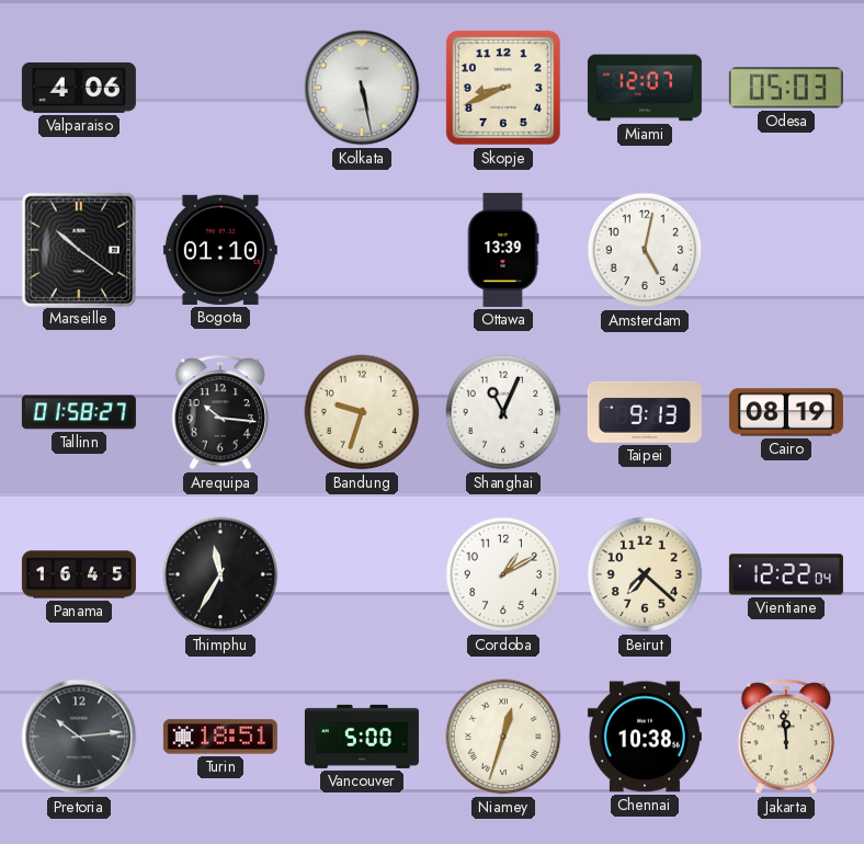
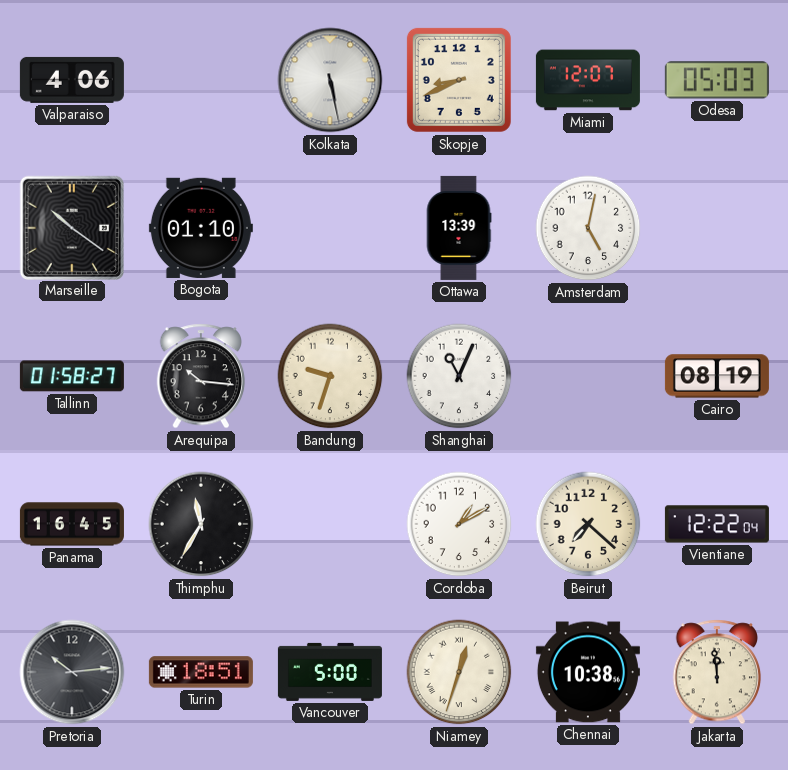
Taipei: 9:13 -> none
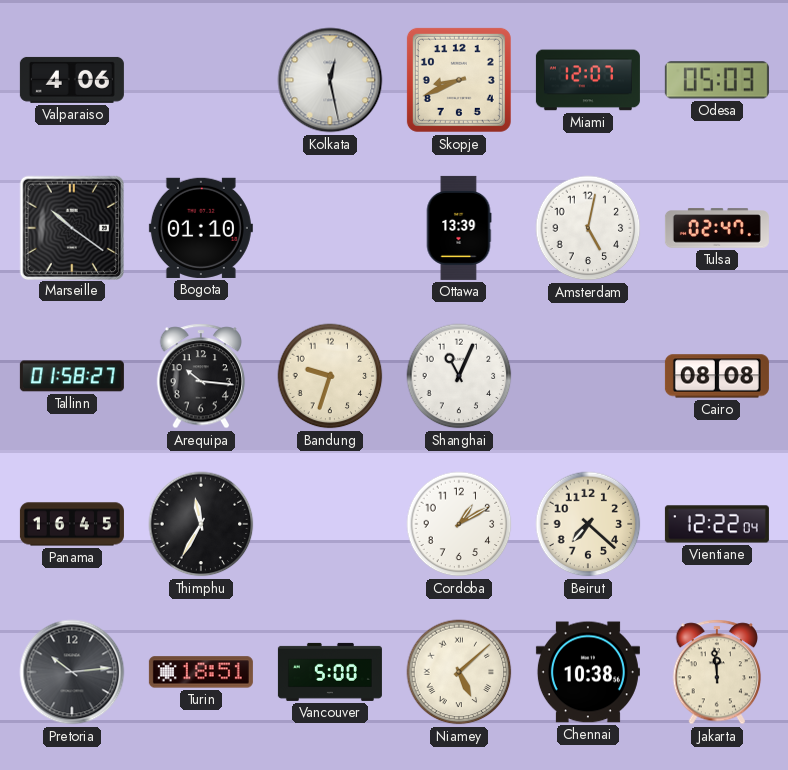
Kolkata: 5:28 -> 12:28
Tulsa: none -> 02:47
Cairo: 08:19 -> 08:08
Niamey: 12:33 -> 5:08
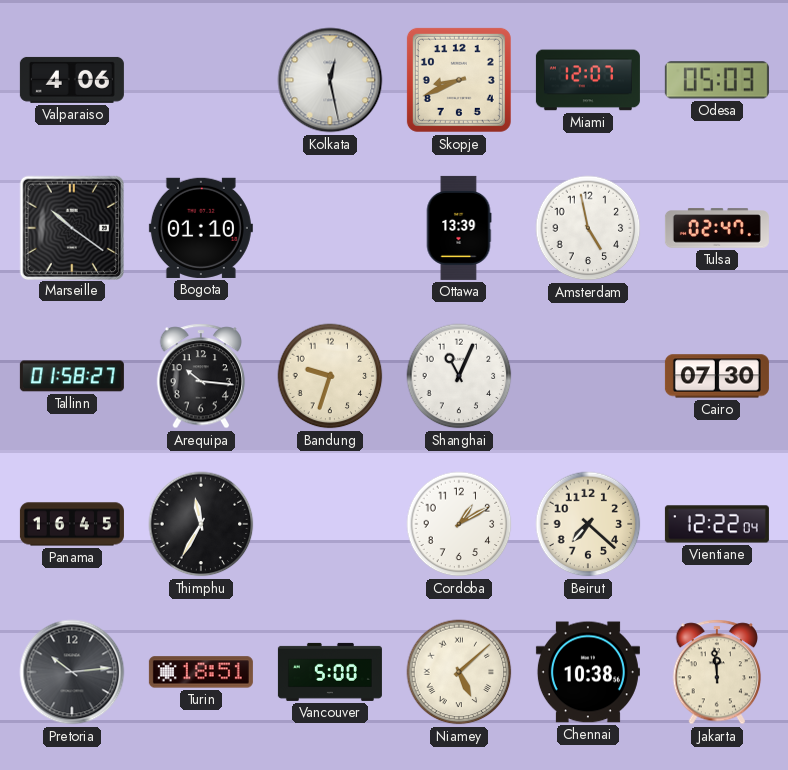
Amsterdam: 5:02 -> 4:58
Cairo: 08:08 -> 07:30
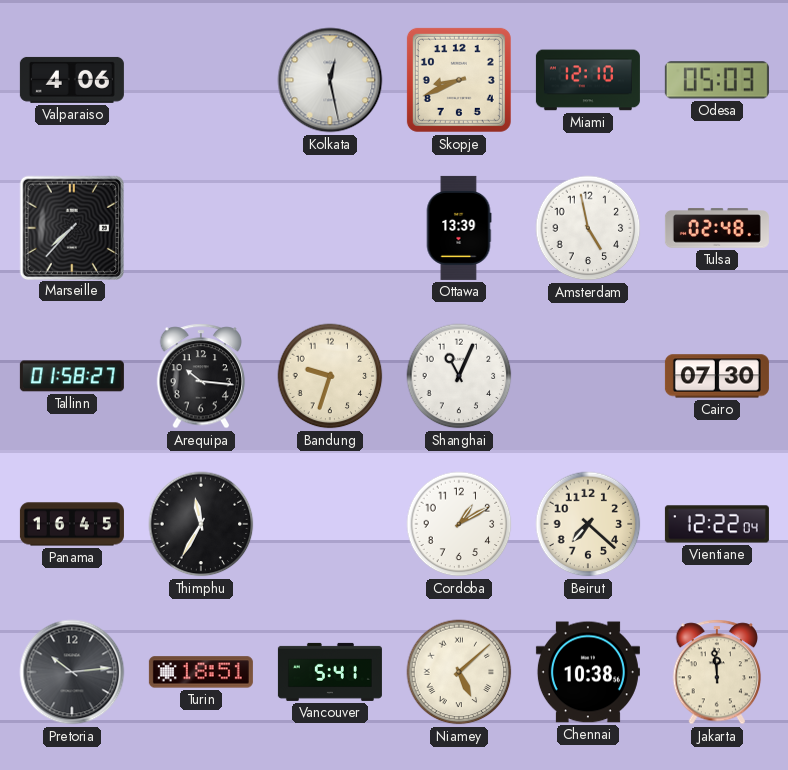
Miami: 12:07 -> 12:10
Marseille: 10:21 -> 7:37
Bogota: 01:10 -> none
Tulsa: 02:47 -> 02:48
Vancouver: 5:00 -> 5:41
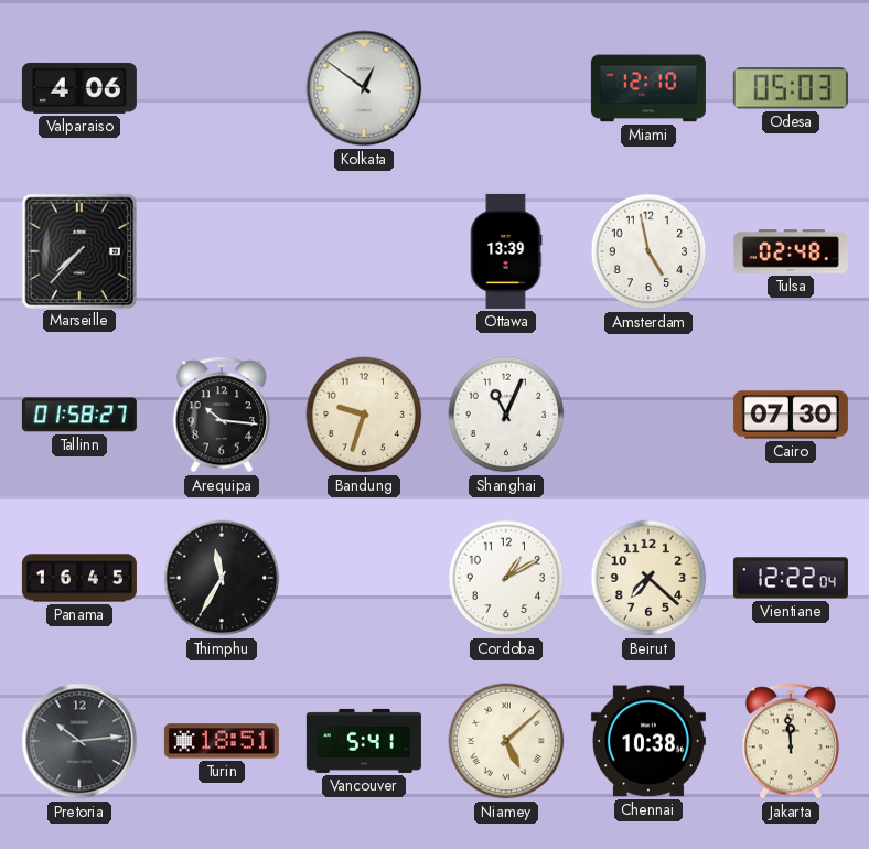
Kolkata: 12:28 -> 12:51
Skopje: 8:41 -> none
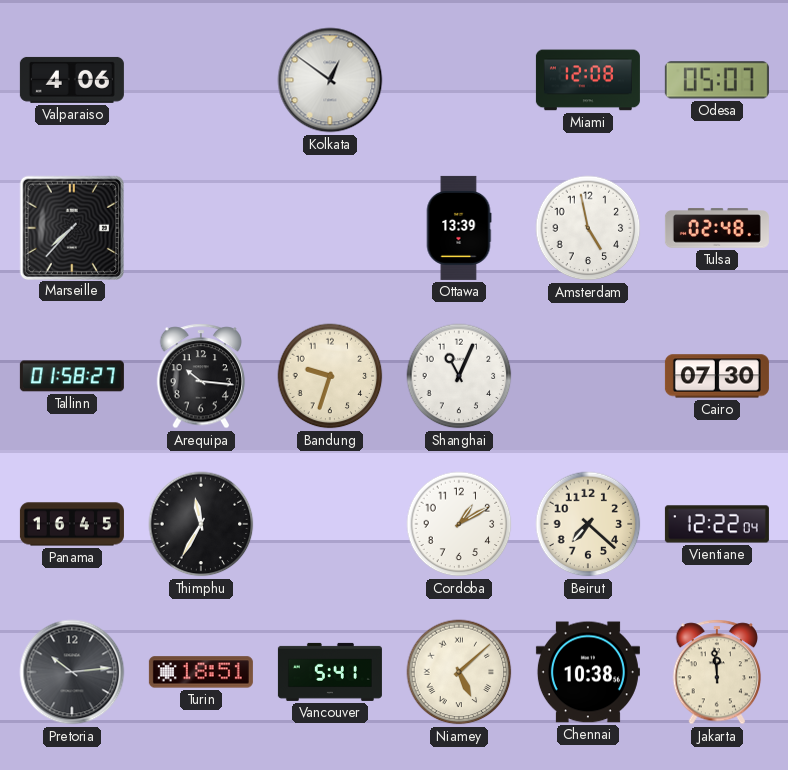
Miami: 12:10 -> 12:08
Odesa: 05:03 -> 05:07
